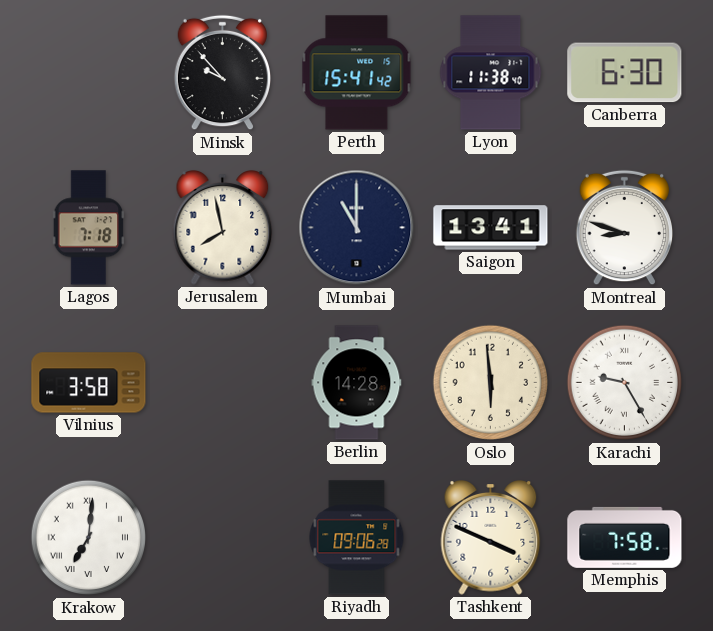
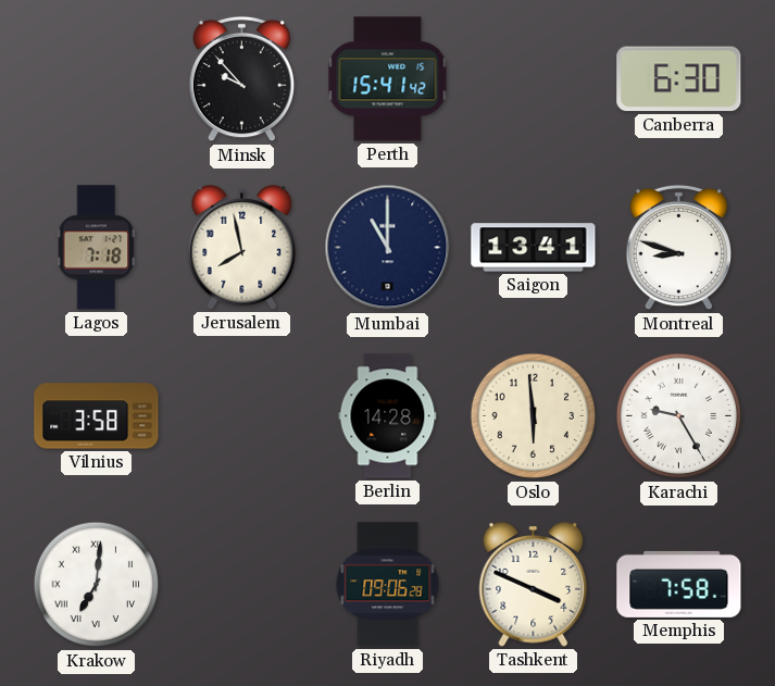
Lyon: 11:38 -> none
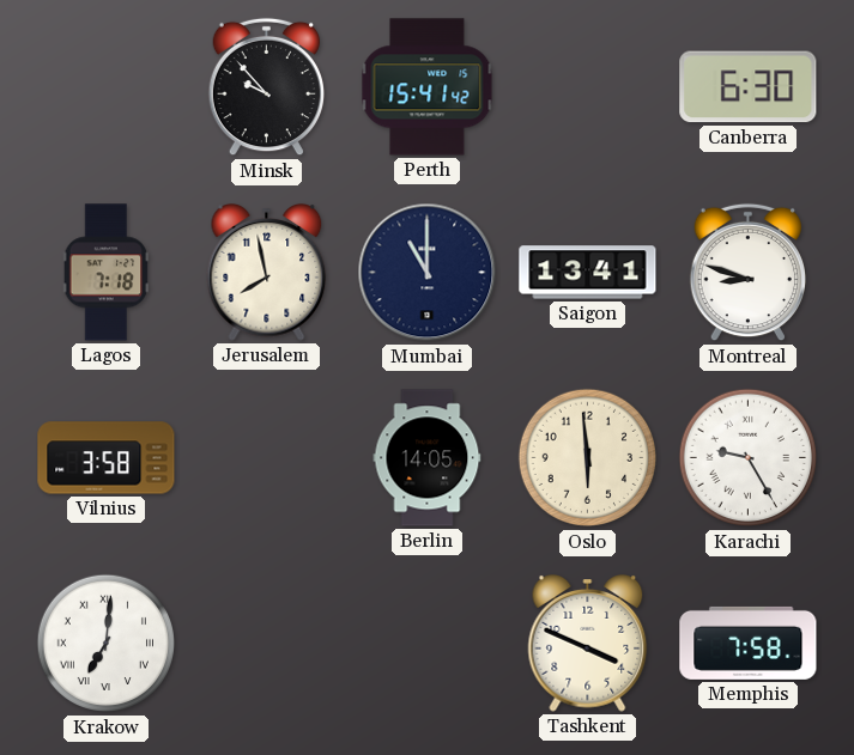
Berlin: 14:28 -> 14:05
Riyadh: 09:06 -> none
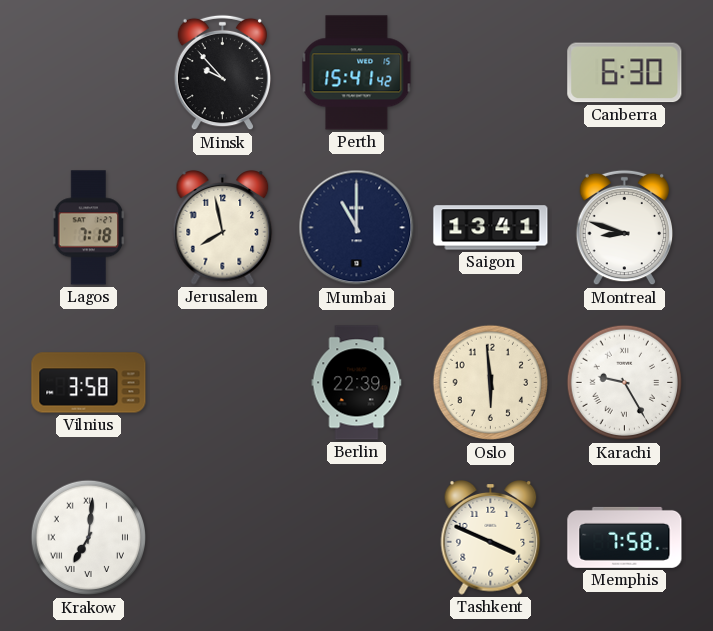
Berlin: 14:05 -> 22:39
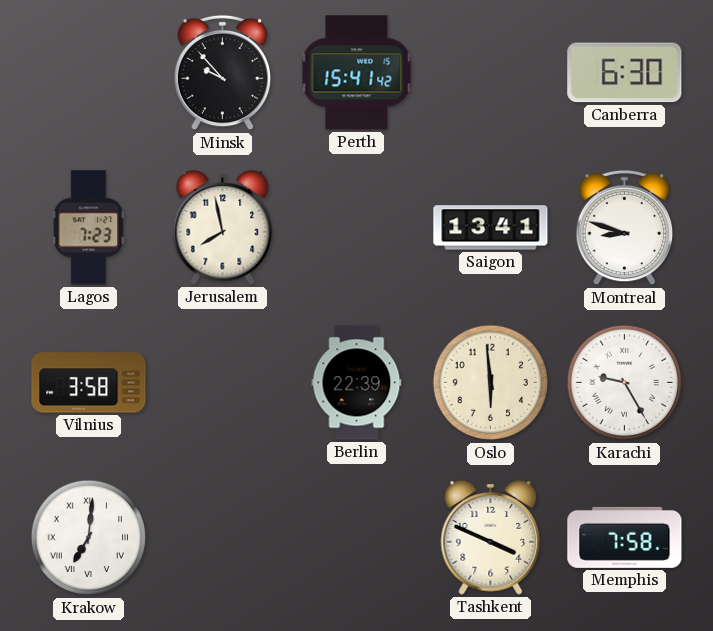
Lagos: 7:18 -> 7:23
Mumbai: 11:00 -> none
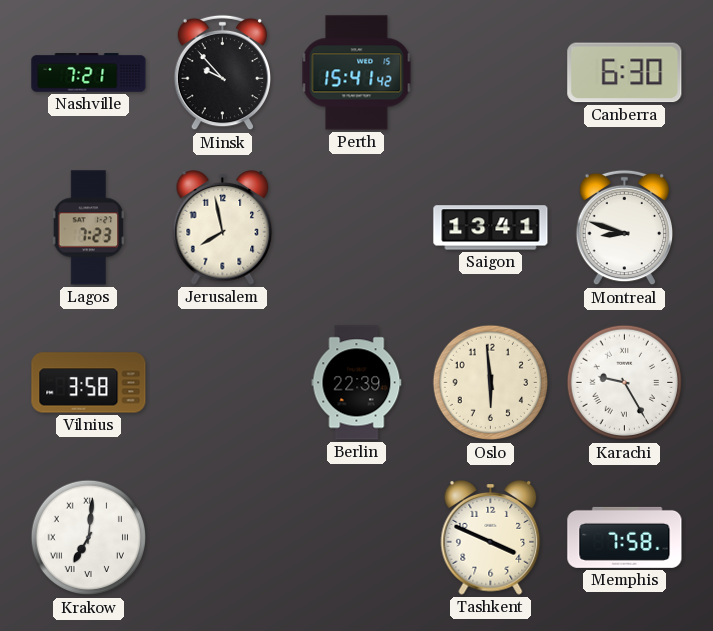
Nashville: none -> 7:21
